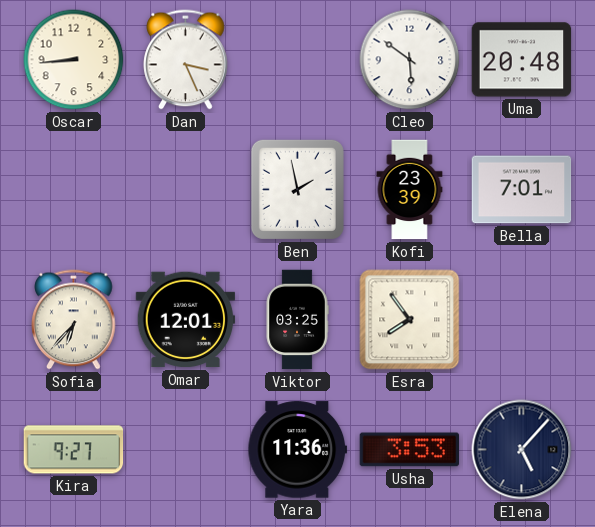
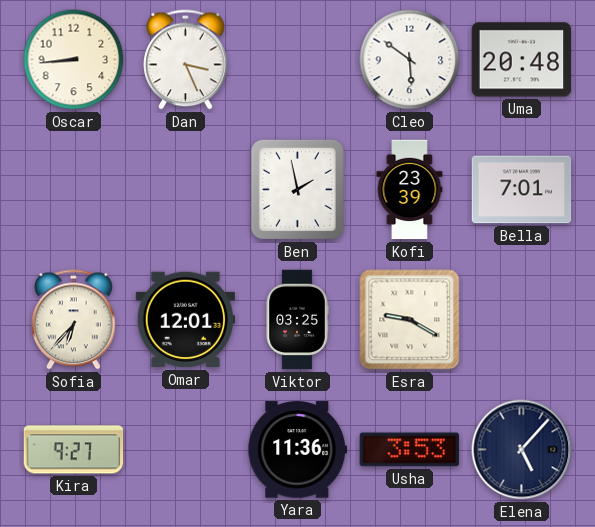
Esra: 7:54 -> 9:20
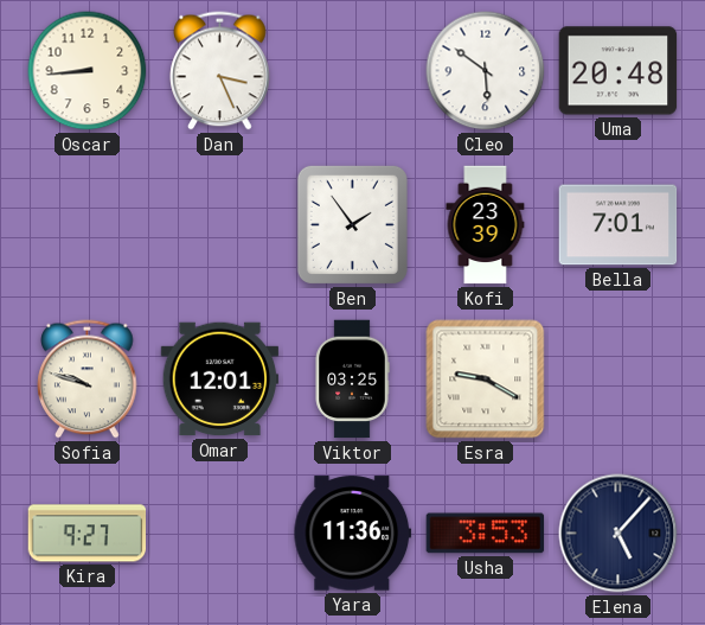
Ben: 1:58 -> 1:54
Sofia: 6:37 -> 9:48
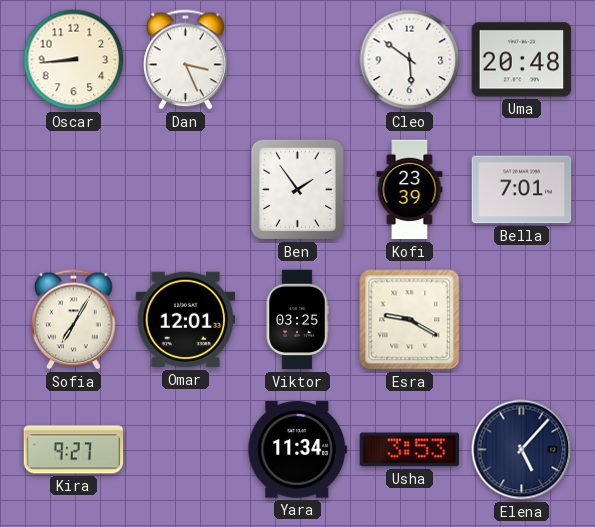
Sofia: 9:48 -> 7:05
Yara: 11:36 -> 11:34
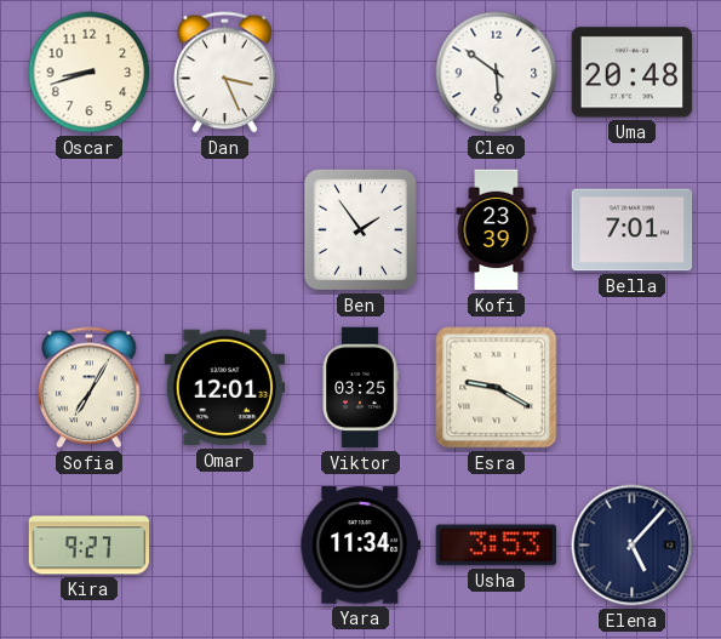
Oscar: 8:44 -> 8:42
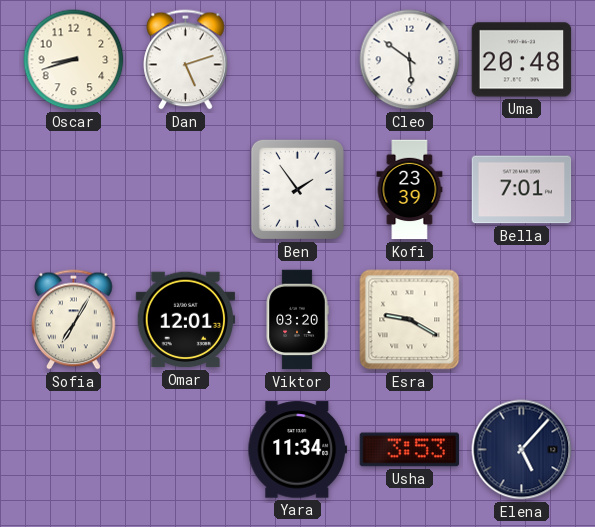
Dan: 3:26 -> 5:12
Viktor: 03:25 -> 03:20
Kira: 9:27 -> none
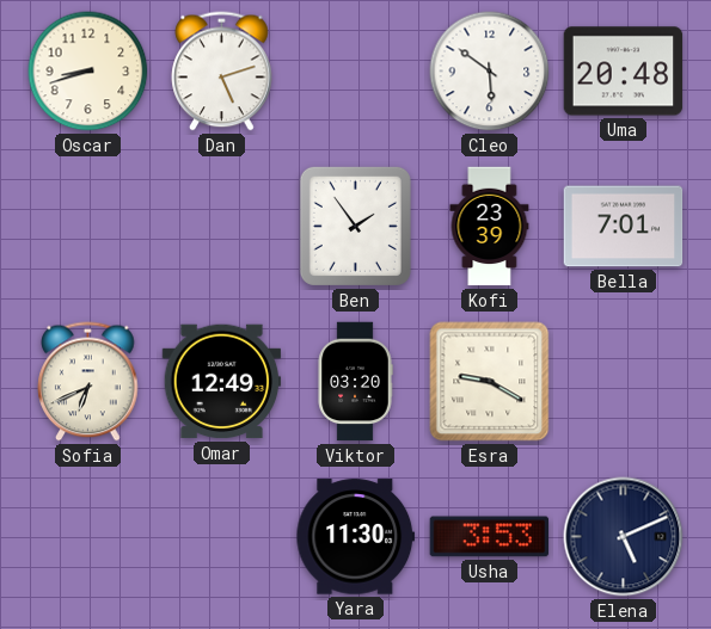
Sofia: 7:05 -> 6:41
Omar: 12:01 -> 12:49
Yara: 11:34 -> 11:30
Elena: 5:07 -> 5:11
